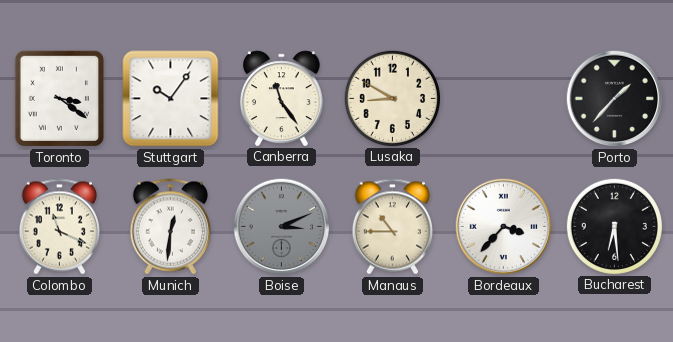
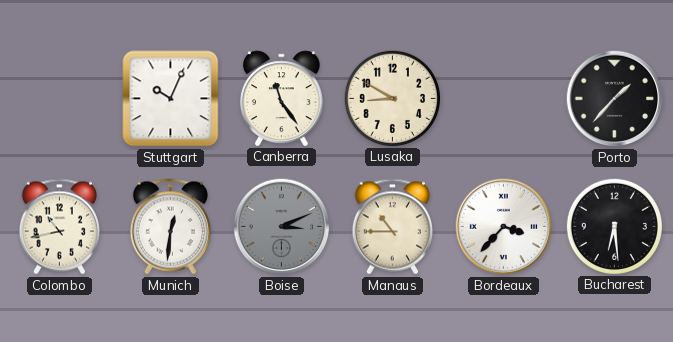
Toronto: 3:21 -> none
Stuttgart: 10:06 -> 10:04
Colombo: 11:19 -> 10:43
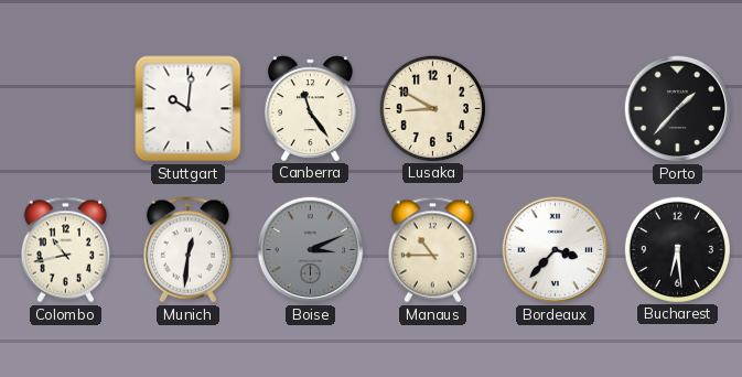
Stuttgart: 10:04 -> 10:01
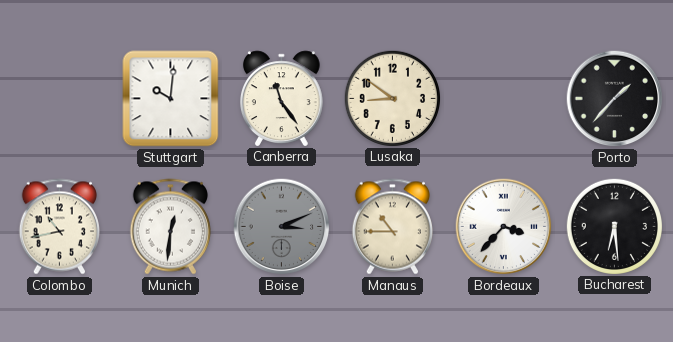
Lusaka: 8:50 -> 8:51
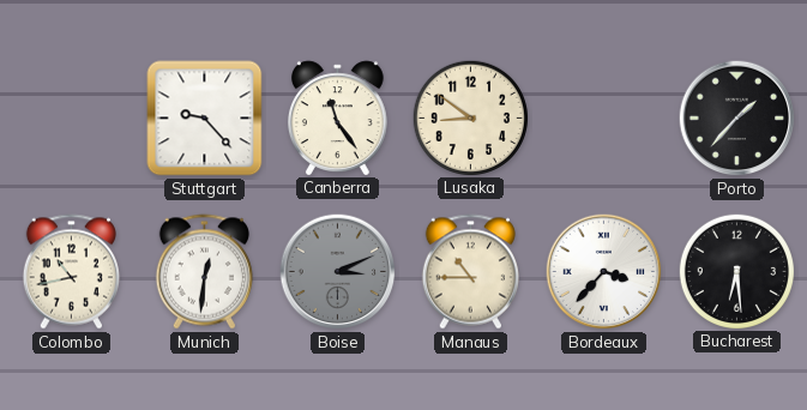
Stuttgart: 10:01 -> 9:23
